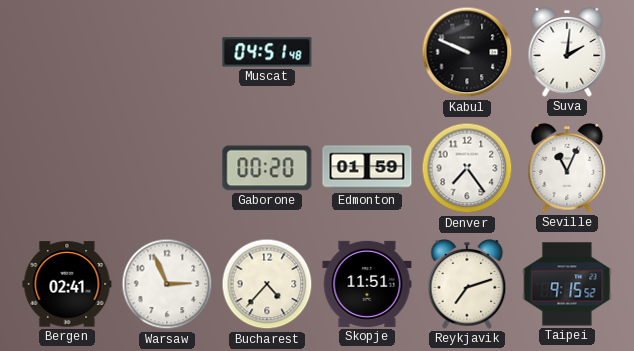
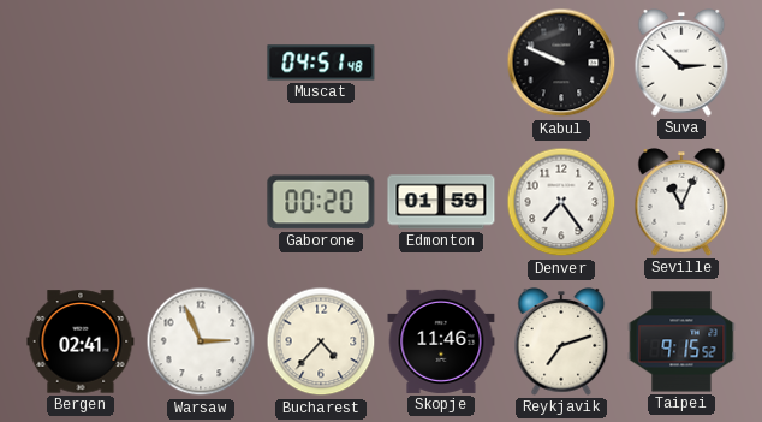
Suva: 2:01 -> 2:52
Skopje: 11:51 -> 11:46
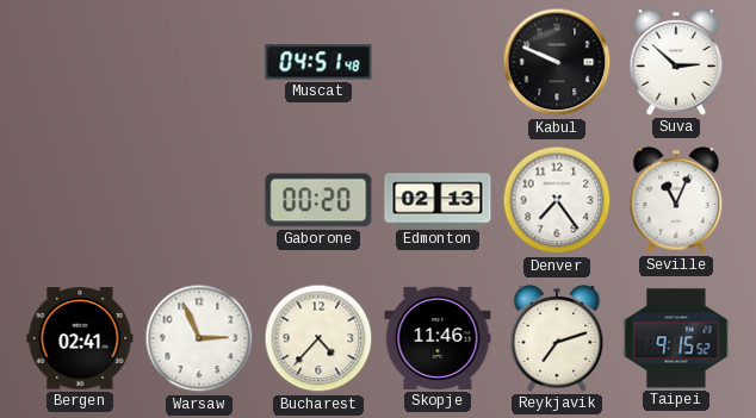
Edmonton: 01:59 -> 02:13
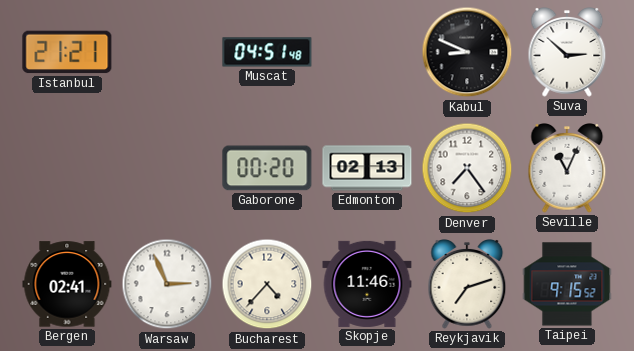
Istanbul: none -> 21:21
Kabul: 9:49 -> 8:49
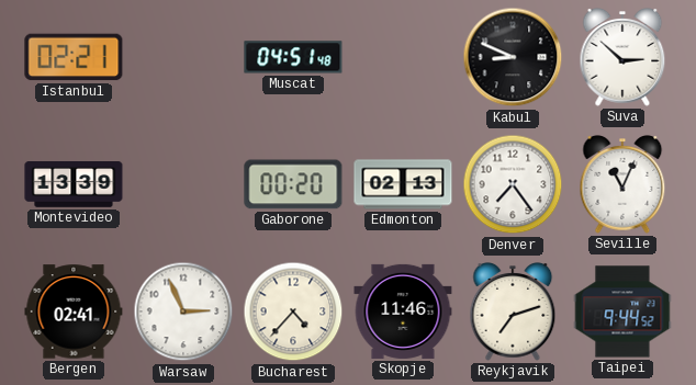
Istanbul: 21:21 -> 02:21
Montevideo: none -> 13:39
Taipei: 9:15 -> 9:44
